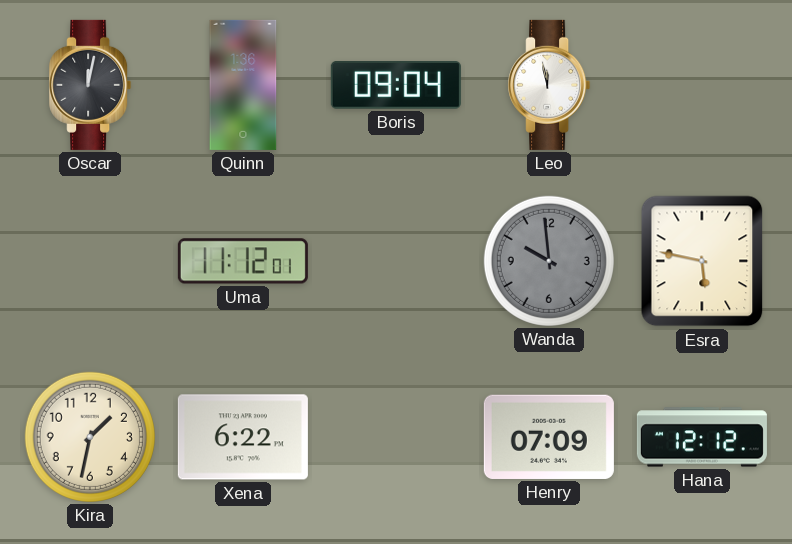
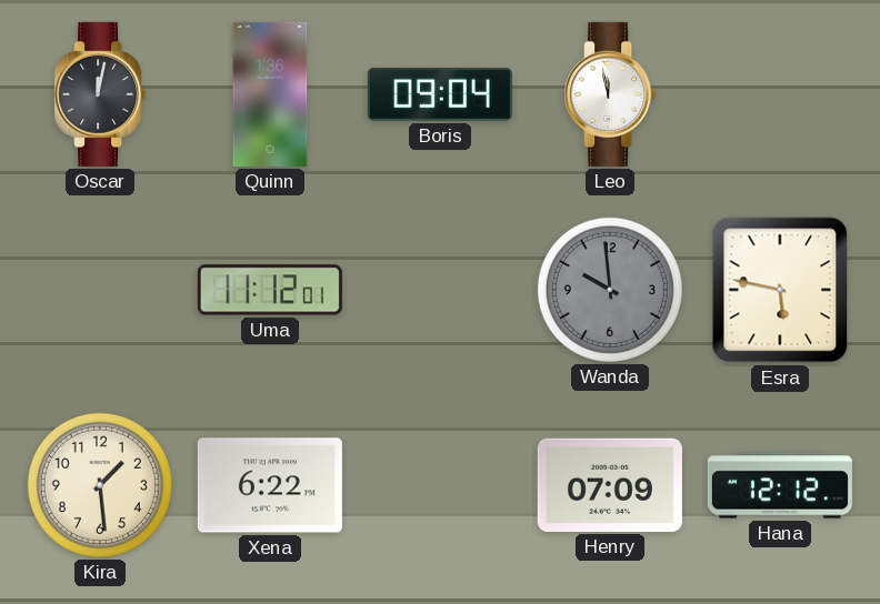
Kira: 1:32 -> 1:29
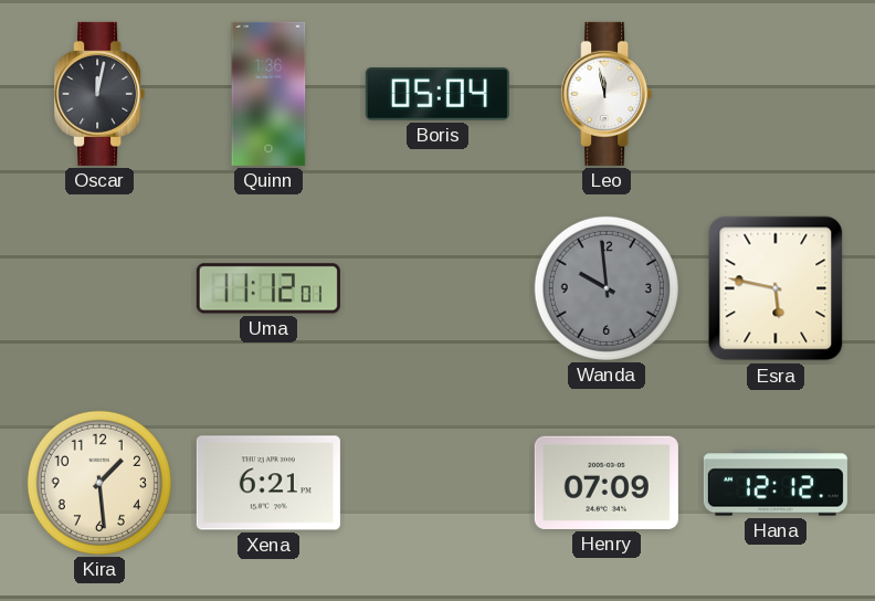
Boris: 09:04 -> 05:04
Xena: 6:22 -> 6:21
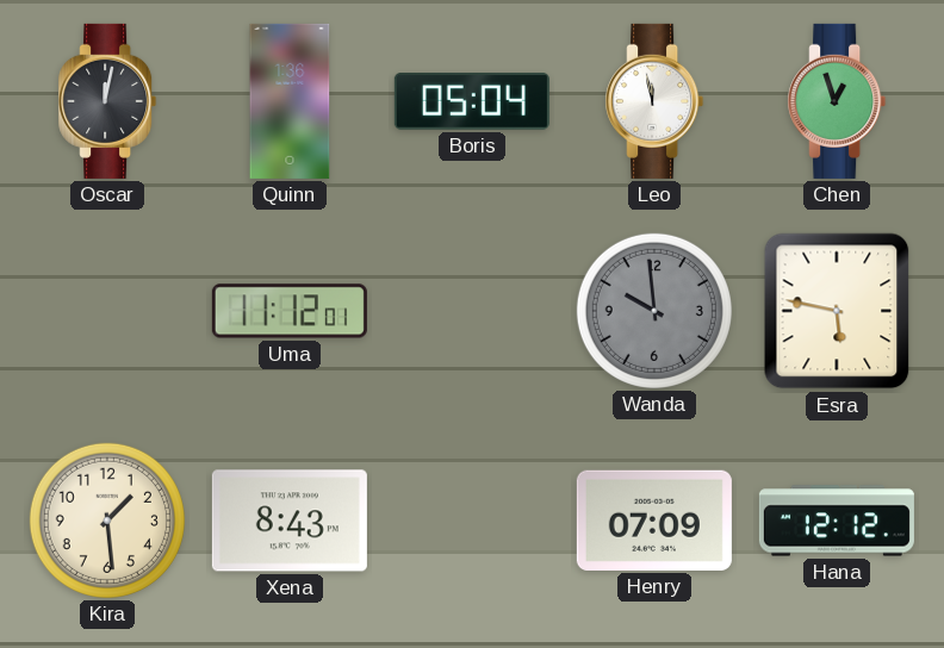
Chen: none -> 12:57
Xena: 6:21 -> 8:43
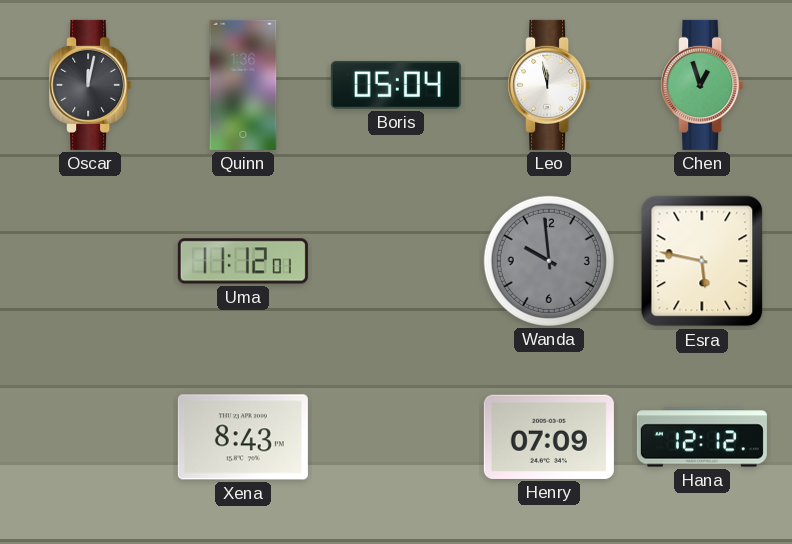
Kira: 1:29 -> none
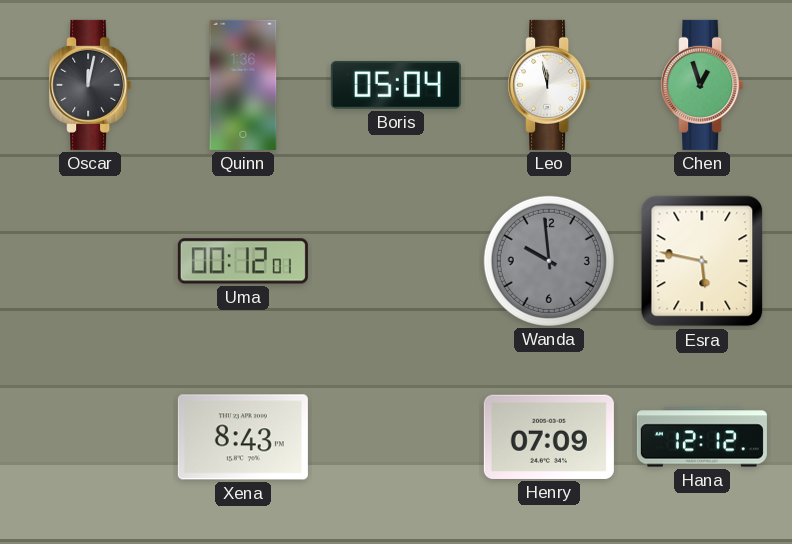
Uma: 11:12 -> 00:12
